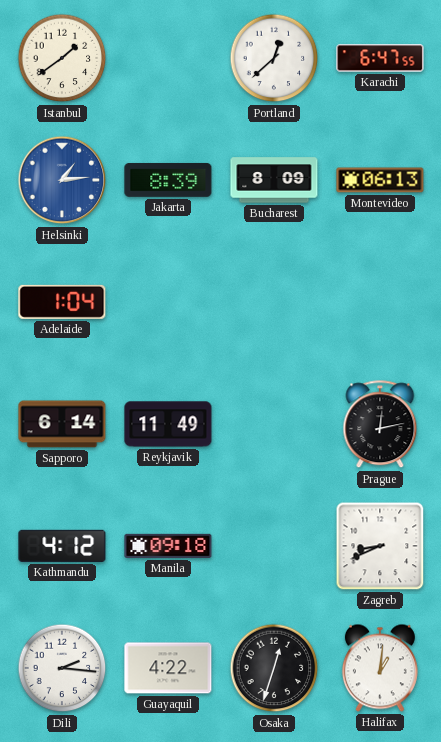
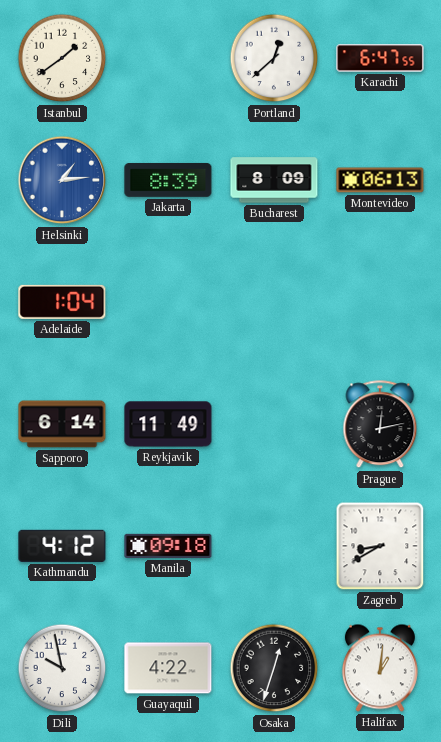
Zagreb: 8:41 -> 8:40
Dili: 2:16 -> 9:58
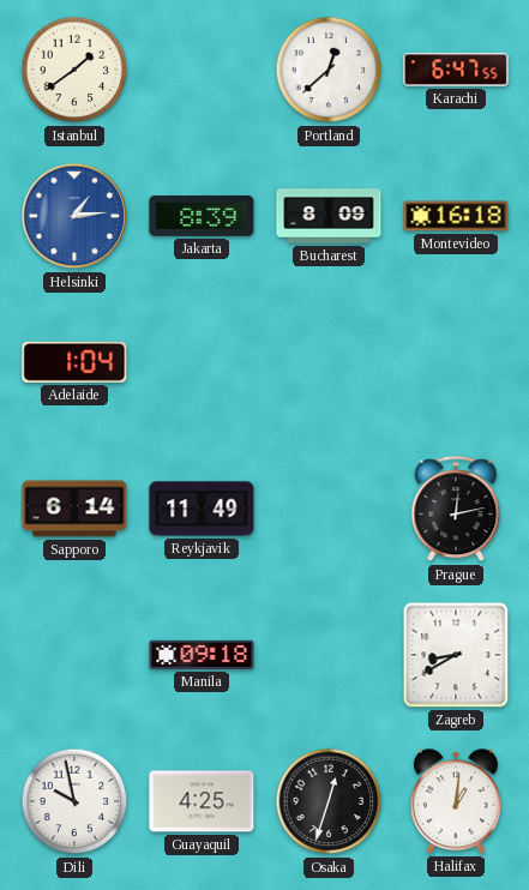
Montevideo: 06:13 -> 16:18
Kathmandu: 4:12 -> none
Guayaquil: 4:22 -> 4:25
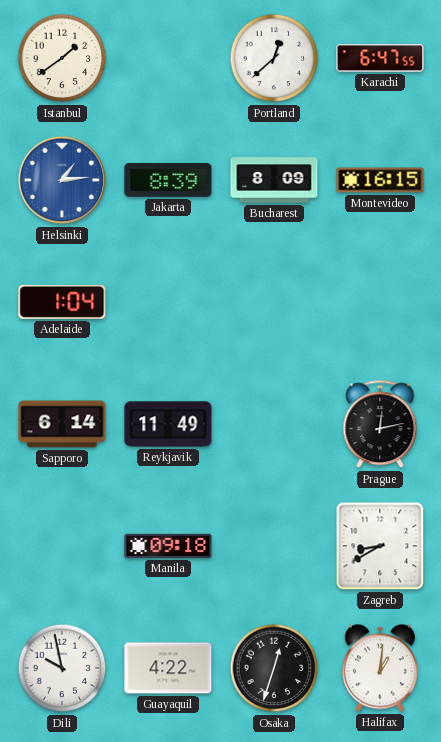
Montevideo: 16:18 -> 16:15
Guayaquil: 4:25 -> 4:22
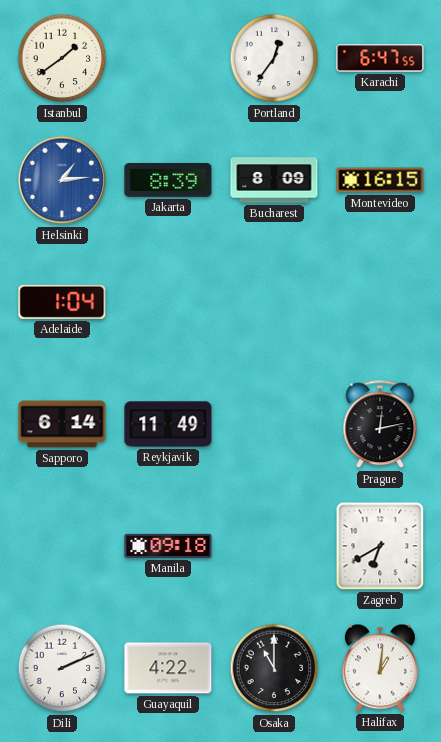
Portland: 12:38 -> 12:36
Zagreb: 8:40 -> 6:40
Dili: 9:58 -> 2:11
Osaka: 12:33 -> 11:00
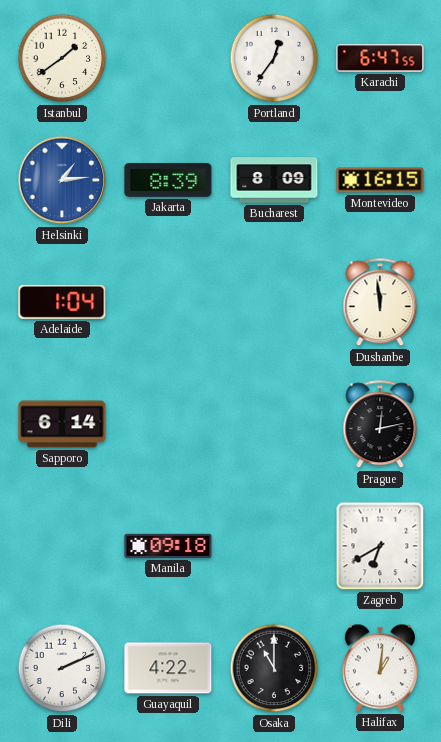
Dushanbe: none -> 11:59
Reykjavik: 11:49 -> none
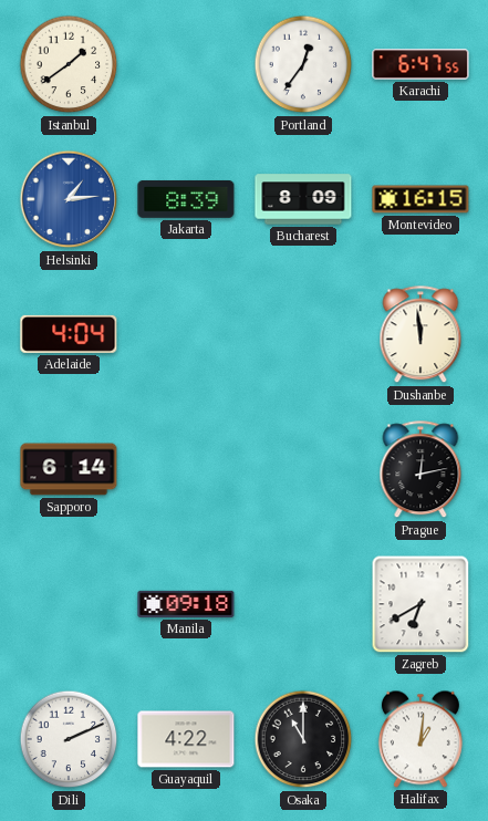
Adelaide: 1:04 -> 4:04
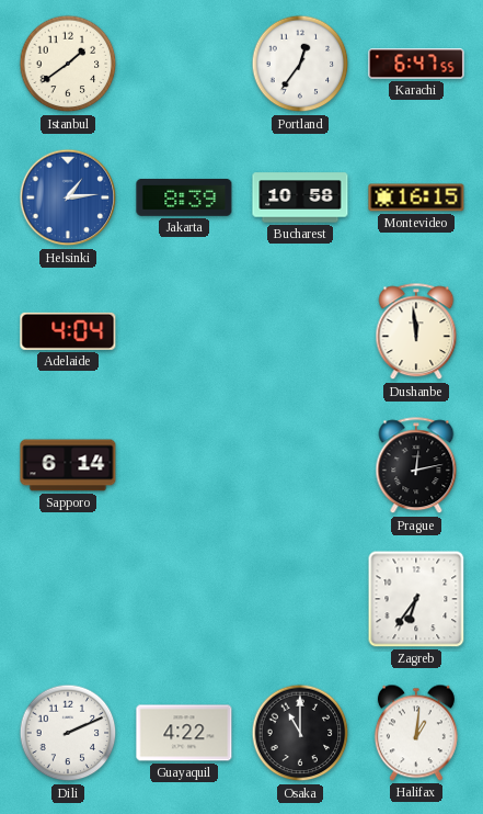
Bucharest: 8:09 -> 10:58
Manila: 09:18 -> none
Zagreb: 6:40 -> 6:36
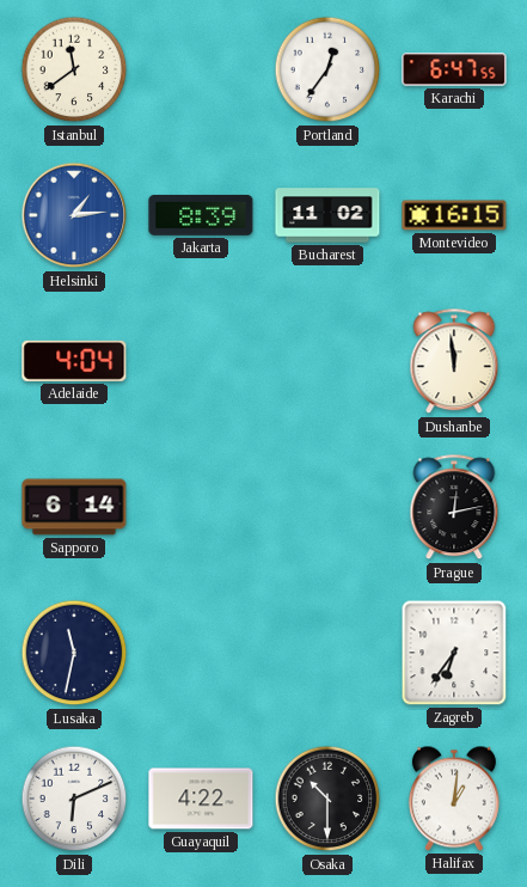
Istanbul: 1:39 -> 11:39
Bucharest: 10:58 -> 11:02
Lusaka: none -> 11:32
Dili: 2:11 -> 6:11
Osaka: 11:00 -> 10:30
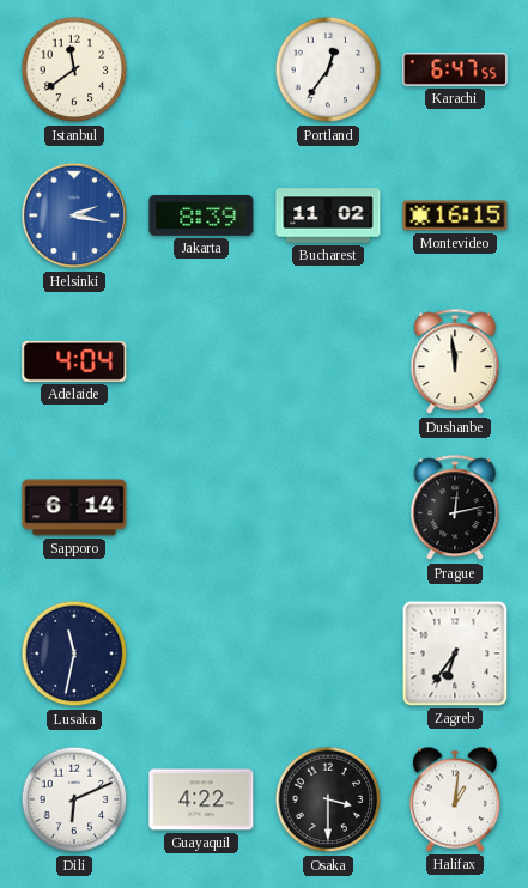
Helsinki: 1:14 -> 2:17
Osaka: 10:30 -> 3:30
